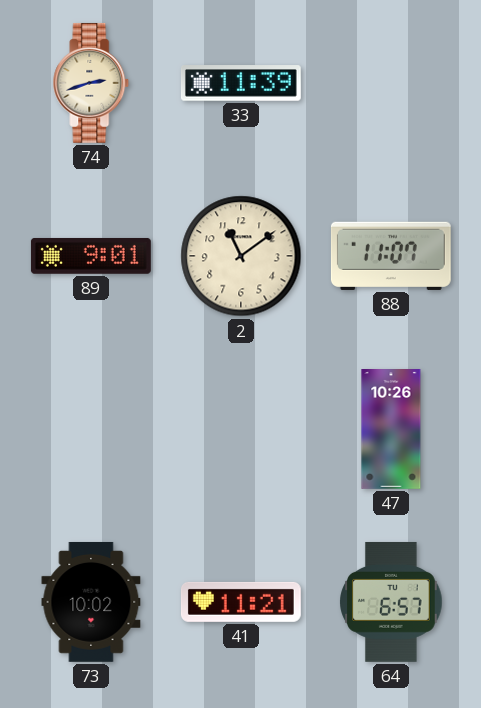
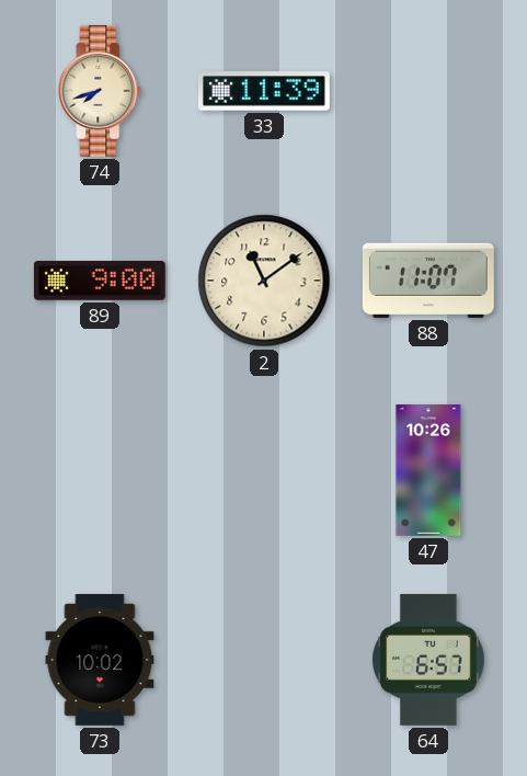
74: 2:42 -> 7:42
89: 9:01 -> 9:00
41: 11:21 -> none
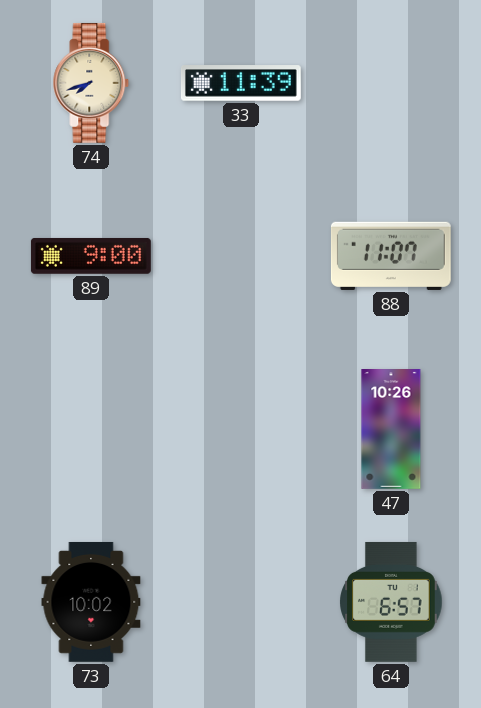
2: 11:09 -> none
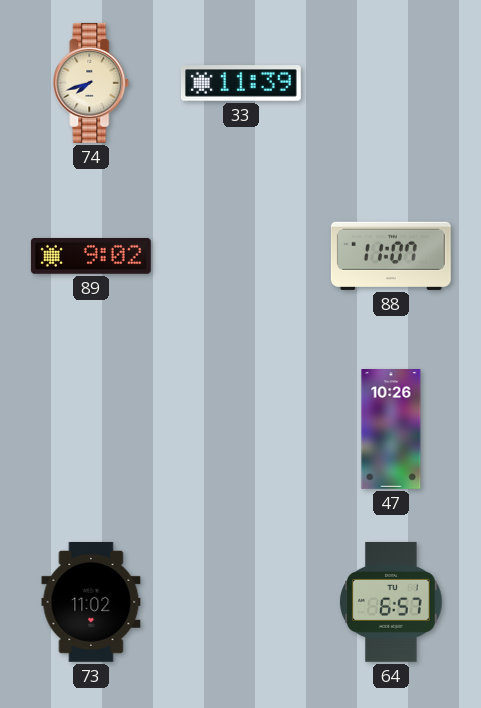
89: 9:00 -> 9:02
73: 10:02 -> 11:02
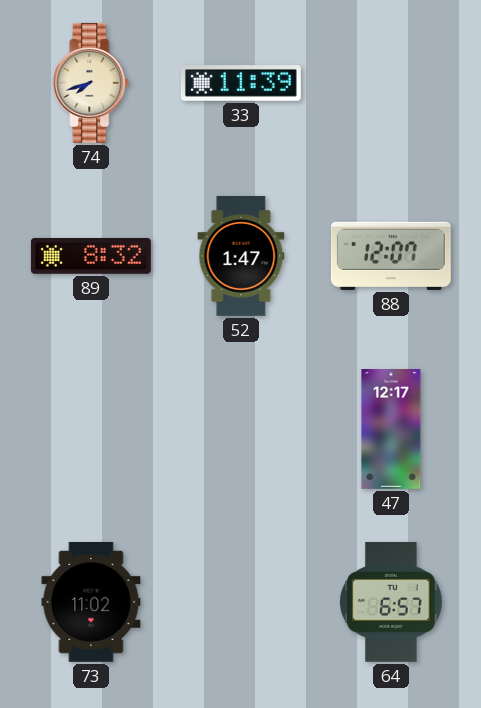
89: 9:02 -> 8:32
52: none -> 1:47
88: 11:07 -> 12:07
47: 10:26 -> 12:17
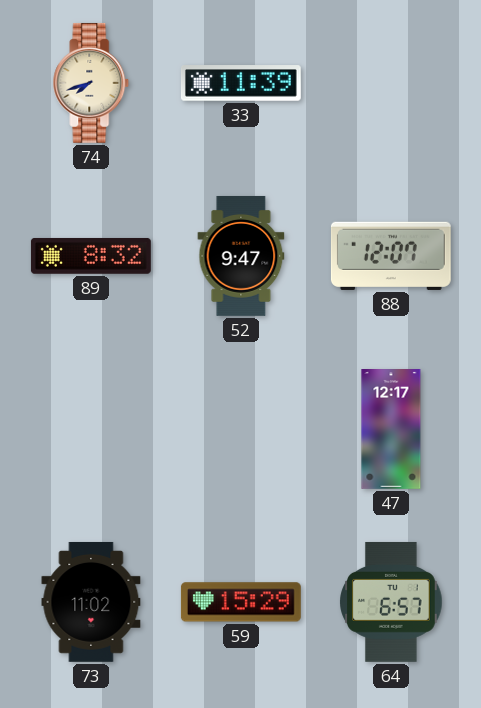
52: 1:47 -> 9:47
59: none -> 15:29
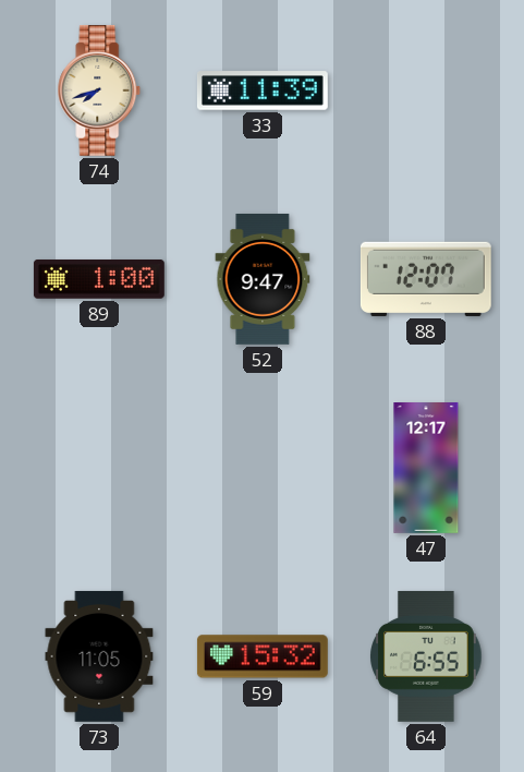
89: 8:32 -> 1:00
73: 11:02 -> 11:05
59: 15:29 -> 15:32
64: 6:57 -> 6:55
